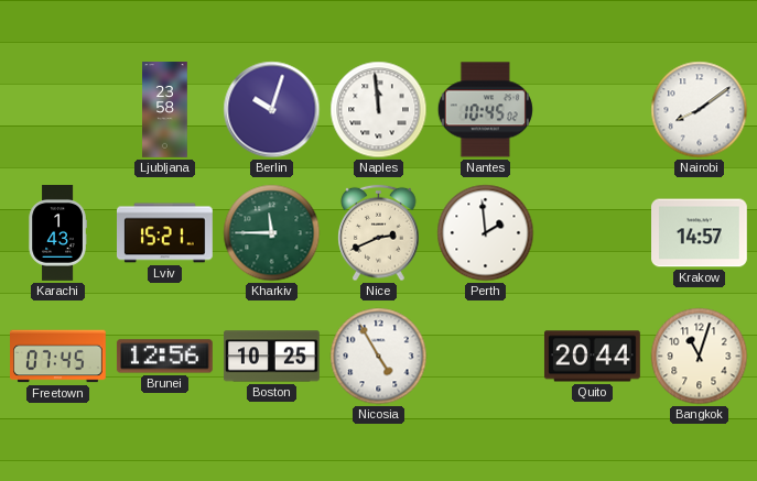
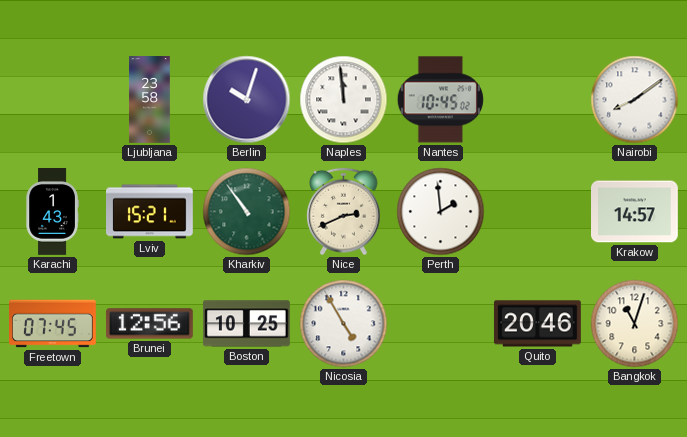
Kharkiv: 11:45 -> 10:54
Quito: 20:44 -> 20:46
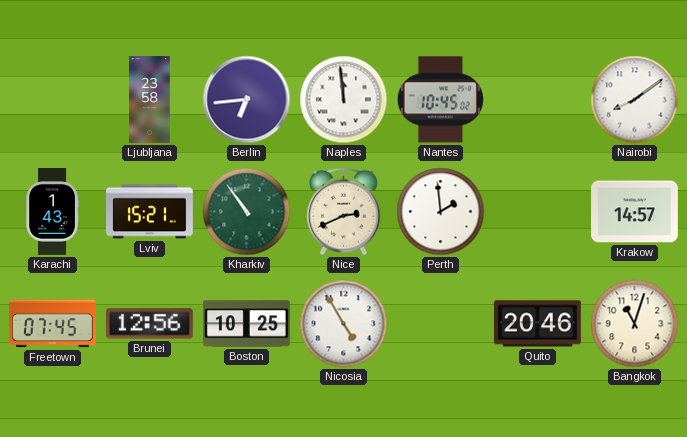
Berlin: 10:03 -> 6:44
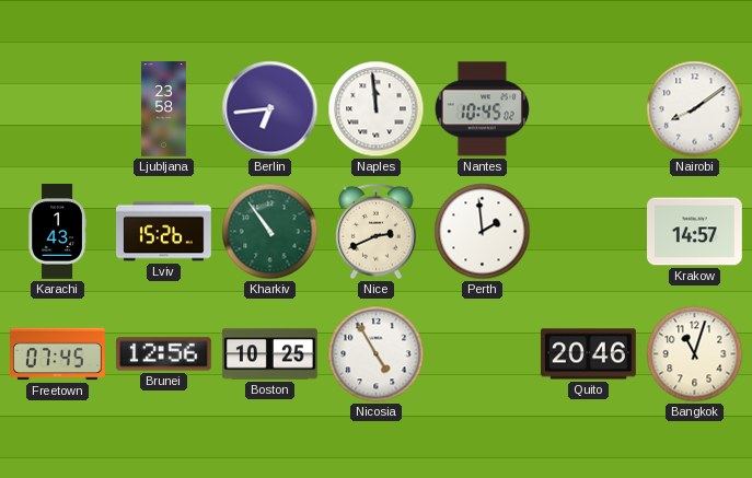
Lviv: 15:21 -> 15:26
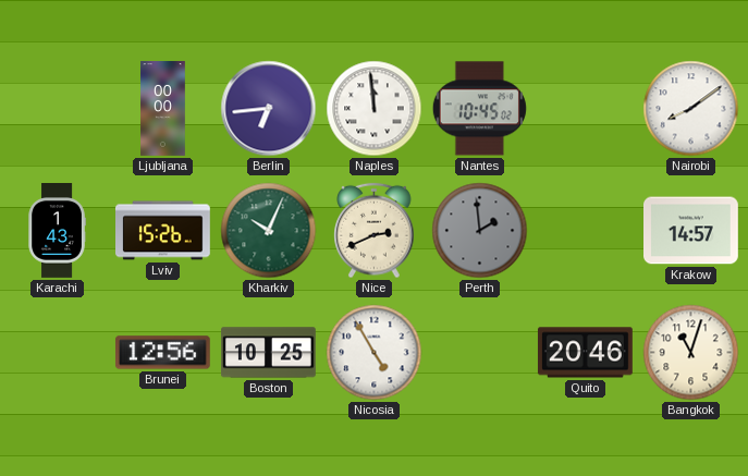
Ljubljana: 23:58 -> 00:00
Kharkiv: 10:54 -> 10:04
Perth dial: white -> grey
Freetown: 07:45 -> none
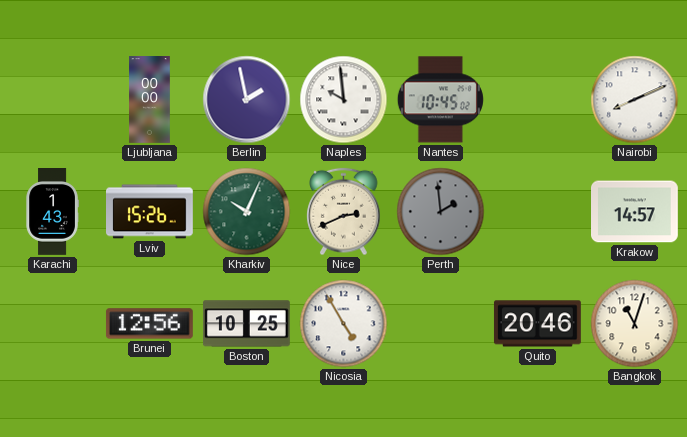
Berlin: 6:44 -> 1:58
Naples: 11:59 -> 9:59
Nairobi: 8:09 -> 8:11
